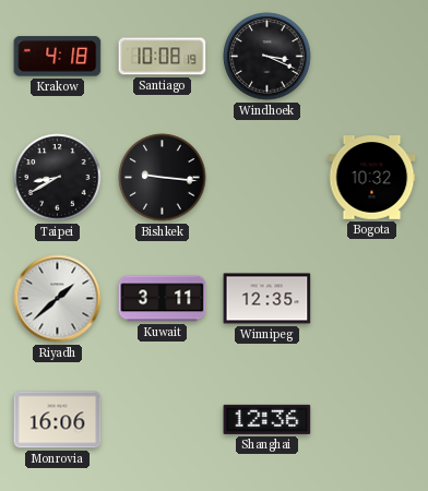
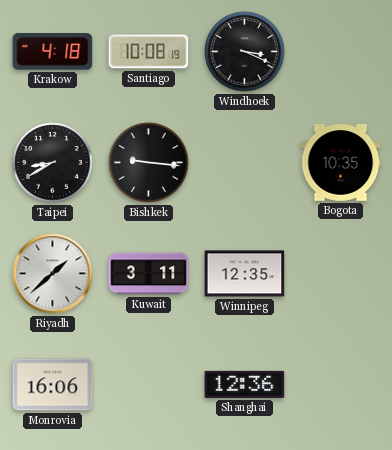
Bogota: 10:32 -> 10:35
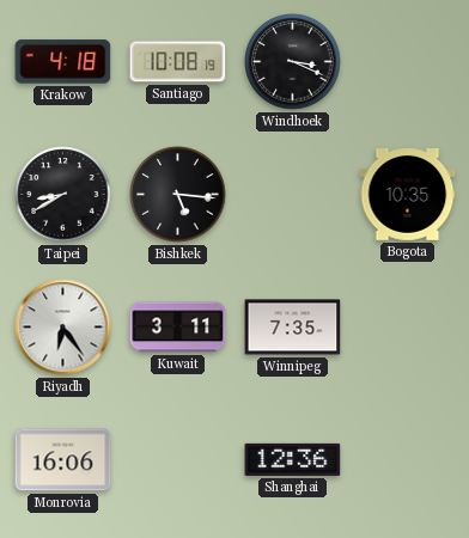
Bishkek: 9:16 -> 5:16
Riyadh: 1:38 -> 6:24
Winnipeg: 12:35 -> 7:35
